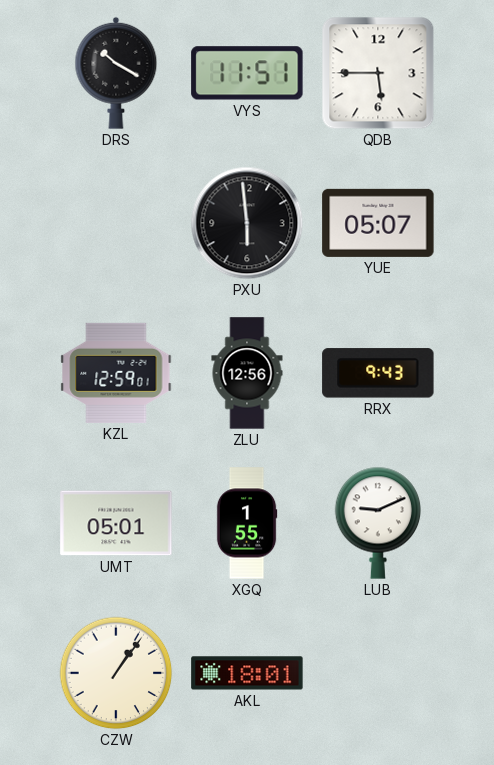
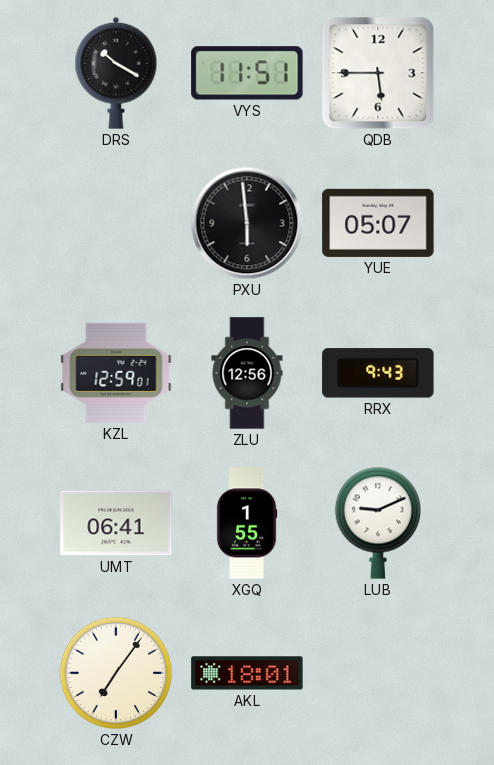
UMT: 05:01 -> 06:41
CZW: 1:06 -> 7:06
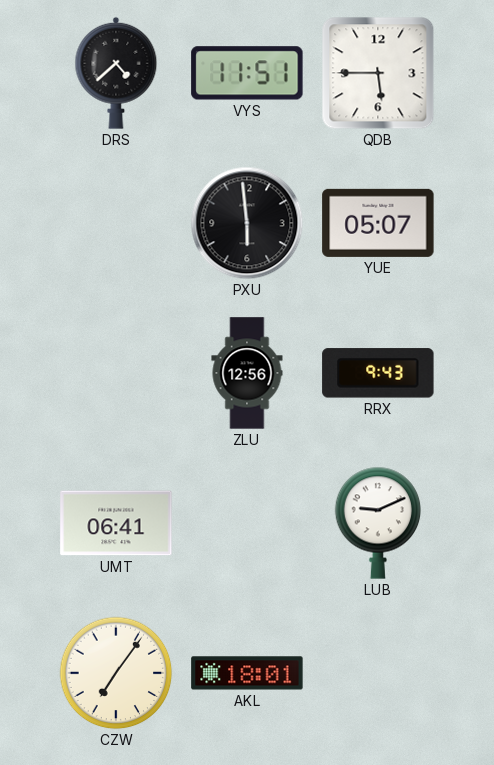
DRS: 10:20 -> 4:38
KZL: 12:59 -> none
XGQ: 1:55 -> none
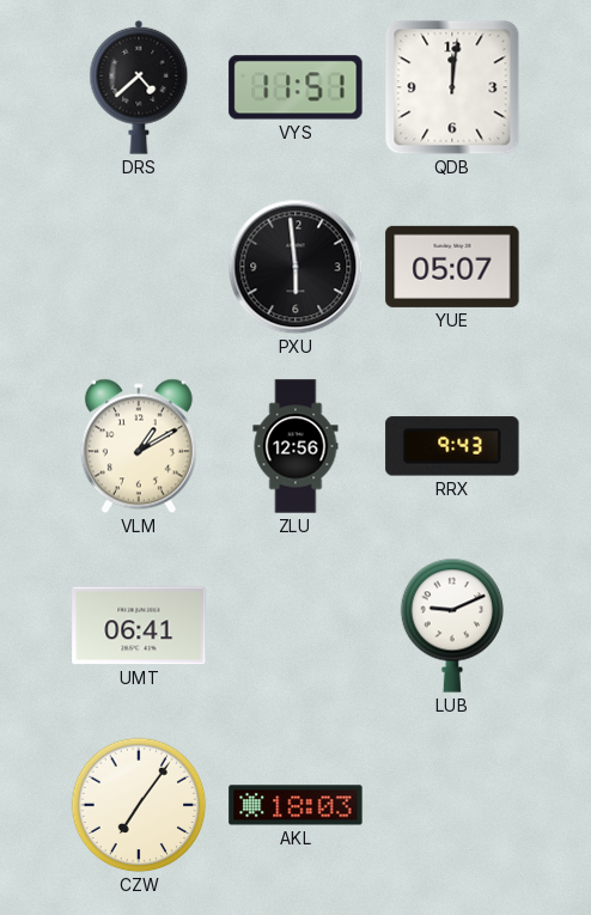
QDB: 5:45 -> 12:01
VLM: none -> 1:10
AKL: 18:01 -> 18:03
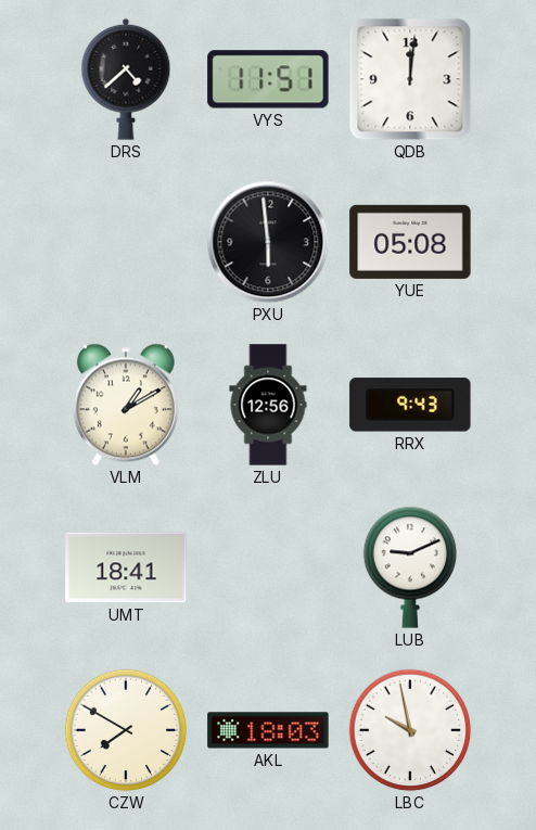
YUE: 05:07 -> 05:08
UMT: 06:41 -> 18:41
CZW: 7:06 -> 7:50
LBC: none -> 9:58
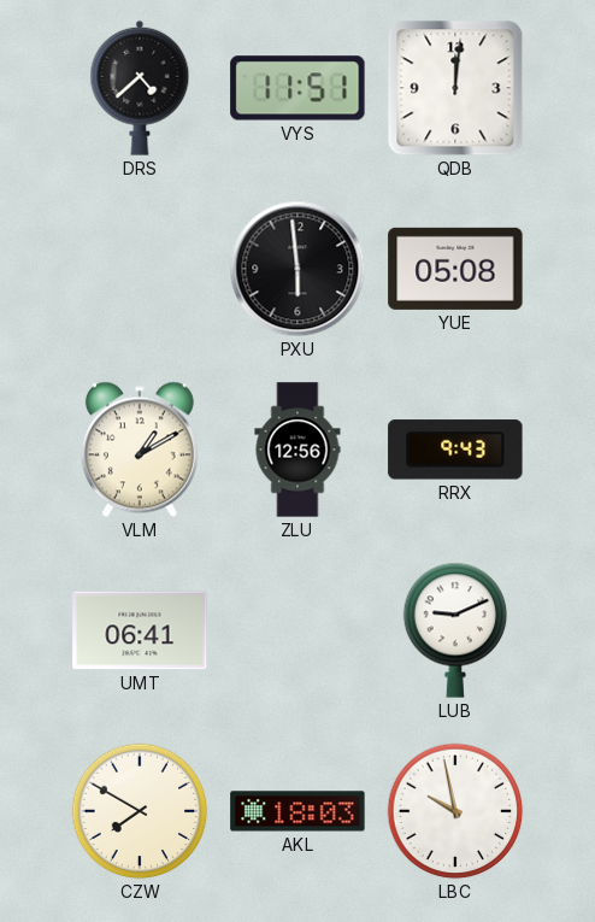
UMT: 18:41 -> 06:41
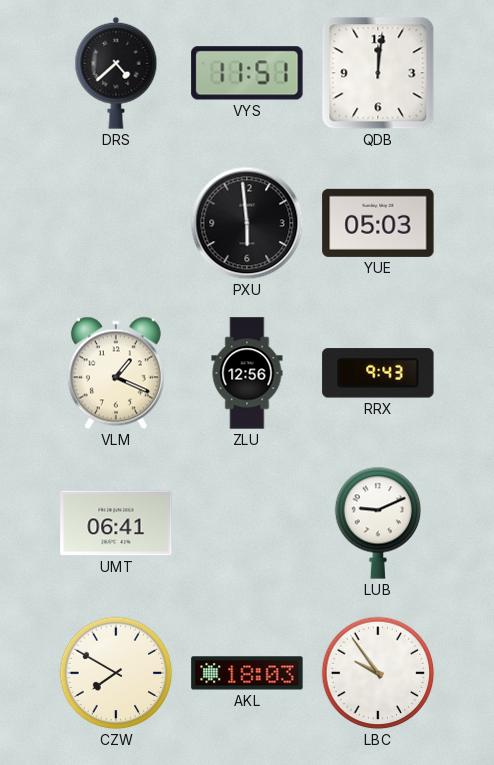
YUE: 05:08 -> 05:03
VLM: 1:10 -> 1:19
LBC: 9:58 -> 9:54
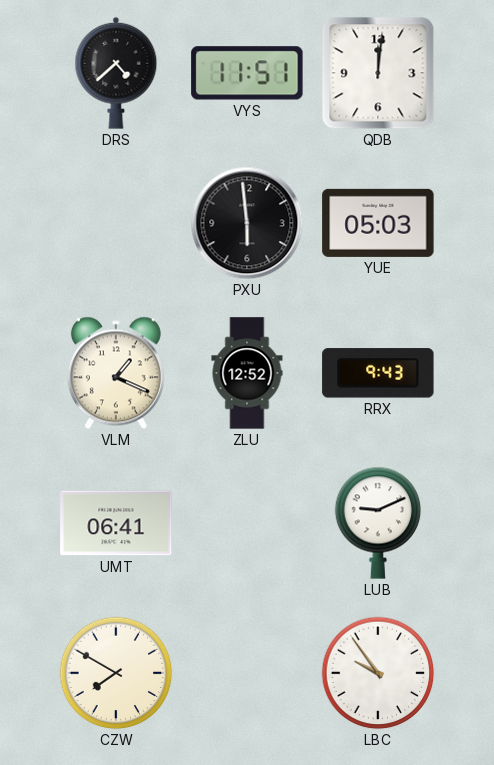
ZLU: 12:56 -> 12:52
AKL: 18:03 -> none
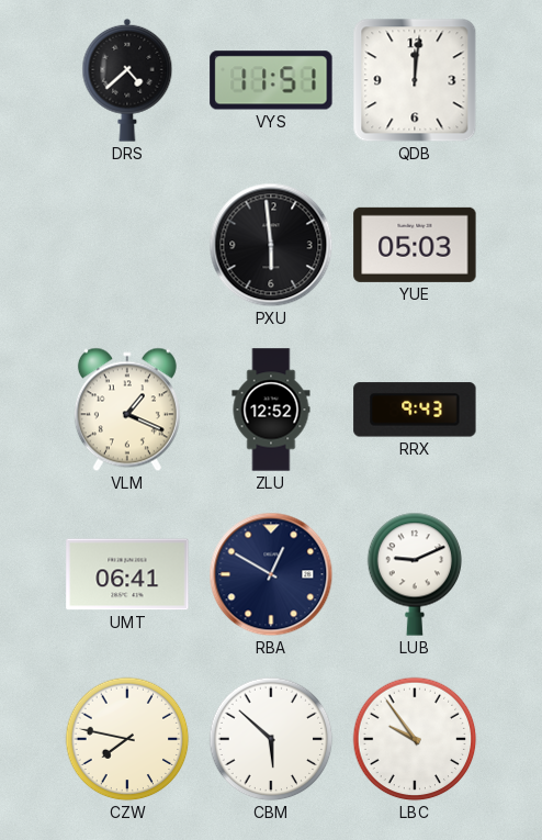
RBA: none -> 12:50
CZW: 7:50 -> 7:47
CBM: none -> 5:52
